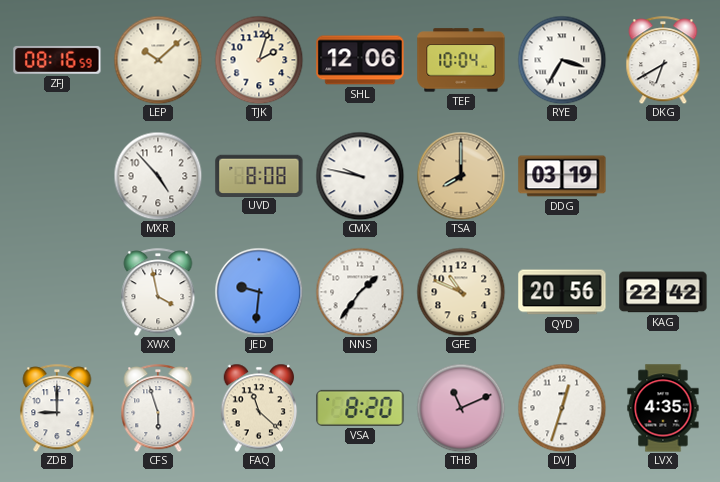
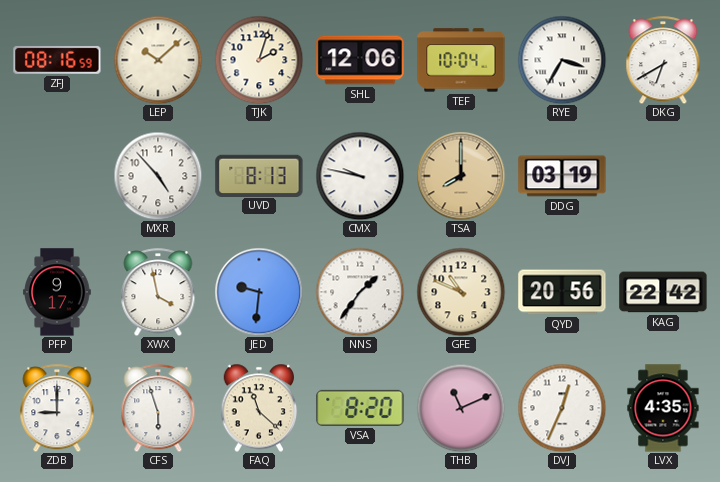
UVD: 8:08 -> 8:13
PFP: none -> 9:17
DVJ: 12:33 -> 12:34
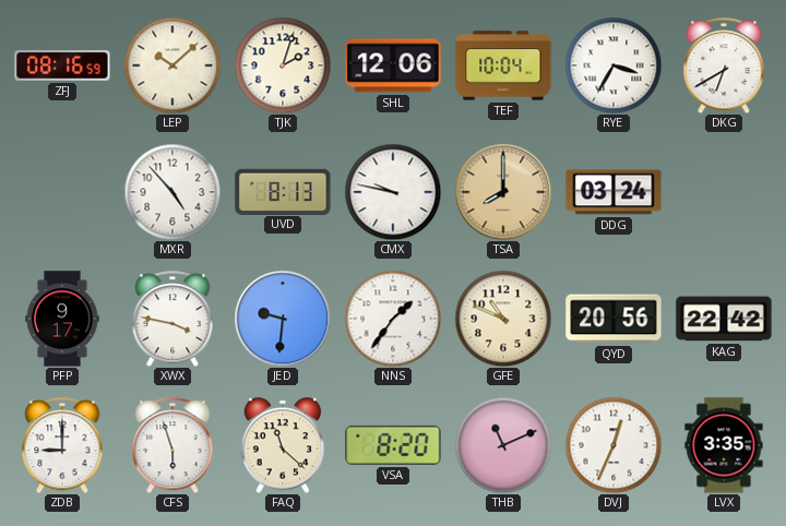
DDG: 03:19 -> 03:24
XWX: 3:58 -> 3:47
LVX: 4:35 -> 3:35
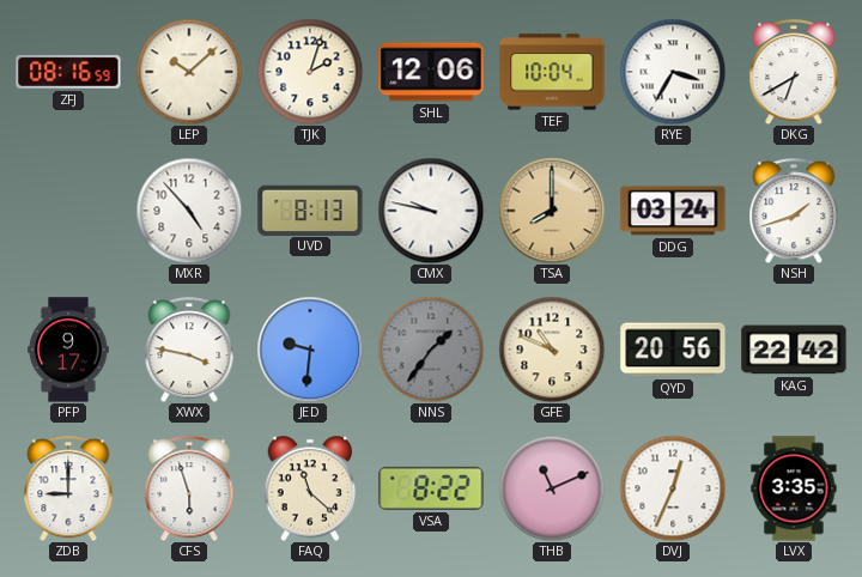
NSH: none -> 1:42
NNS dial: white -> grey
VSA: 8:20 -> 8:22
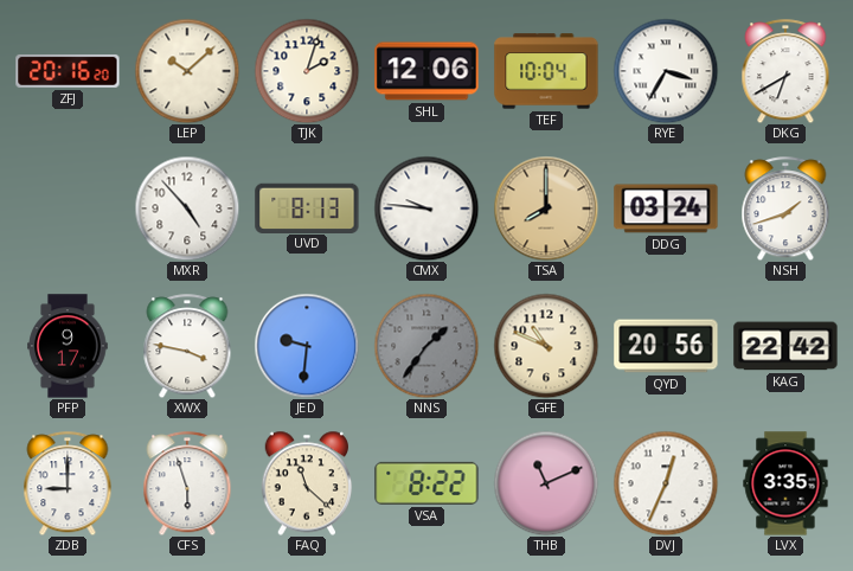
ZFJ: 08:16 -> 20:16
CMX: 9:47 -> 9:46
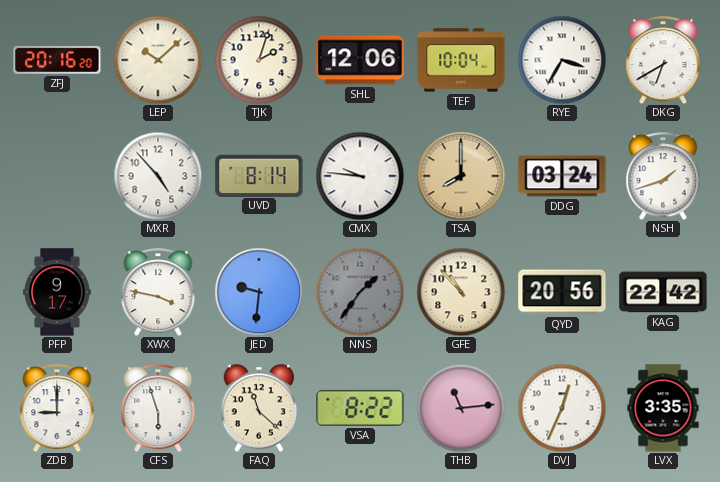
UVD: 8:13 -> 8:14
GFE: 10:49 -> 10:53
THB: 11:11 -> 11:14
